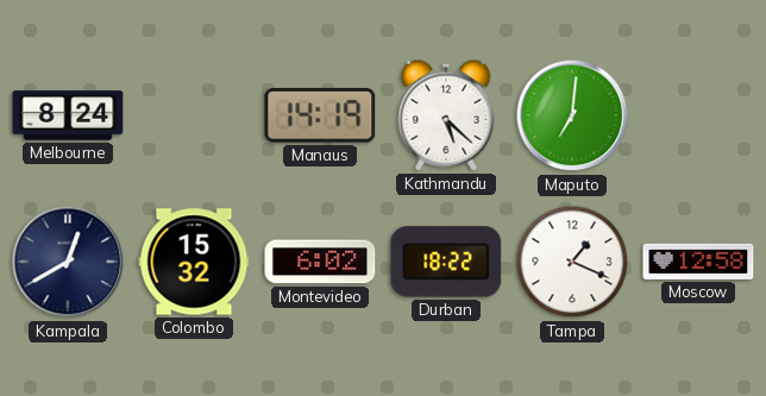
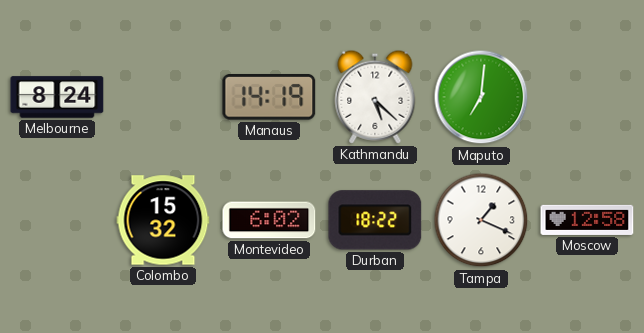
Kampala: 12:40 -> none
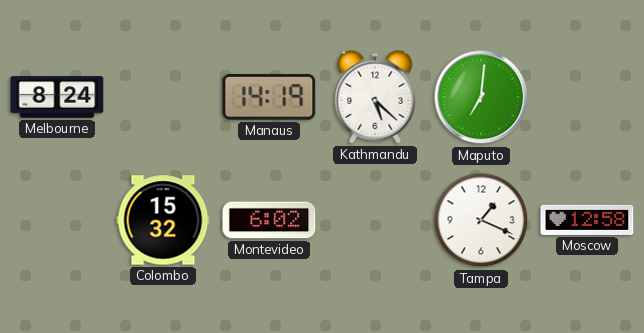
Durban: 18:22 -> none
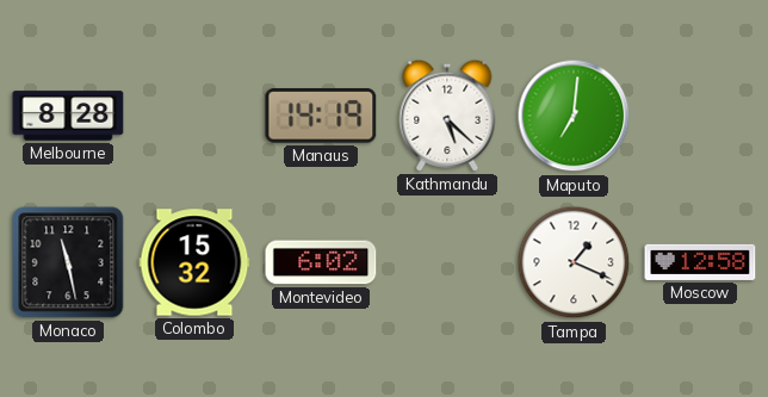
Melbourne: 8:24 -> 8:28
Monaco: none -> 11:28
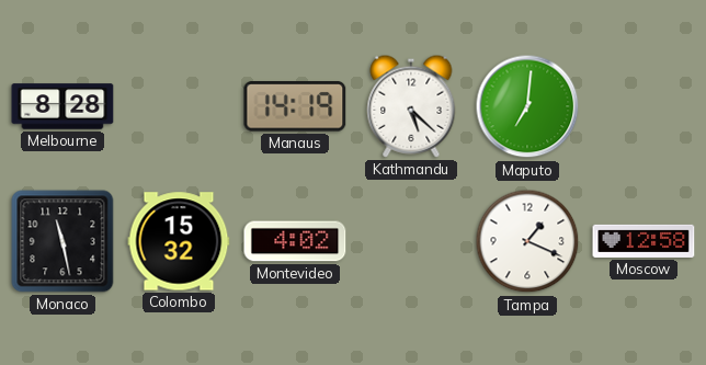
Montevideo: 6:02 -> 4:02
